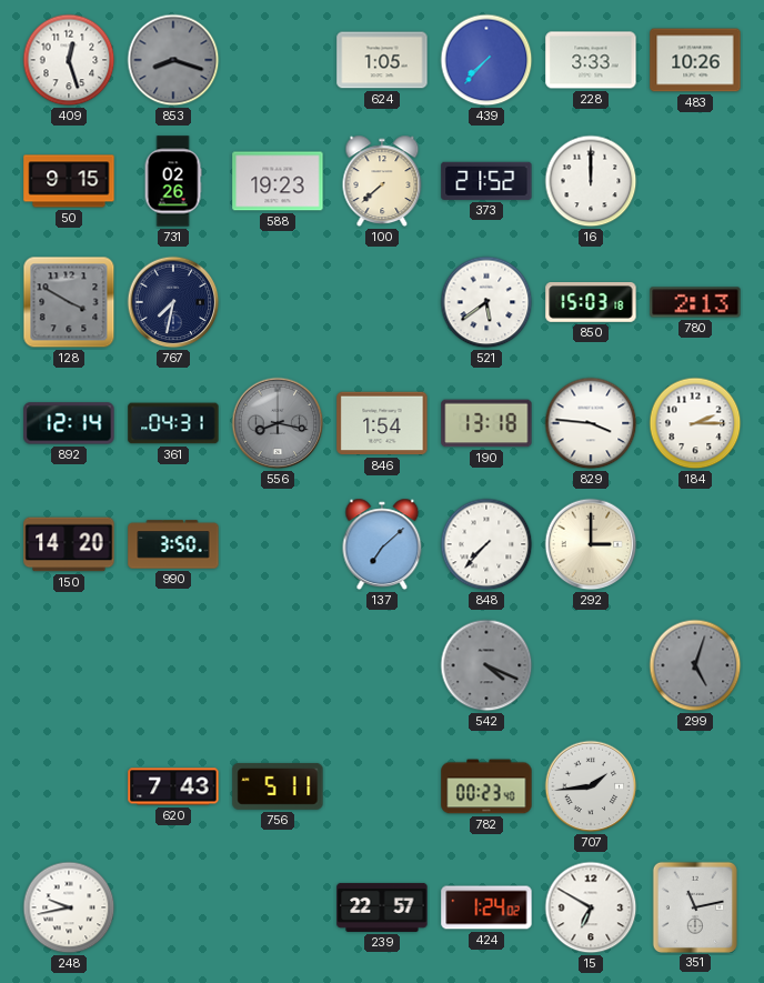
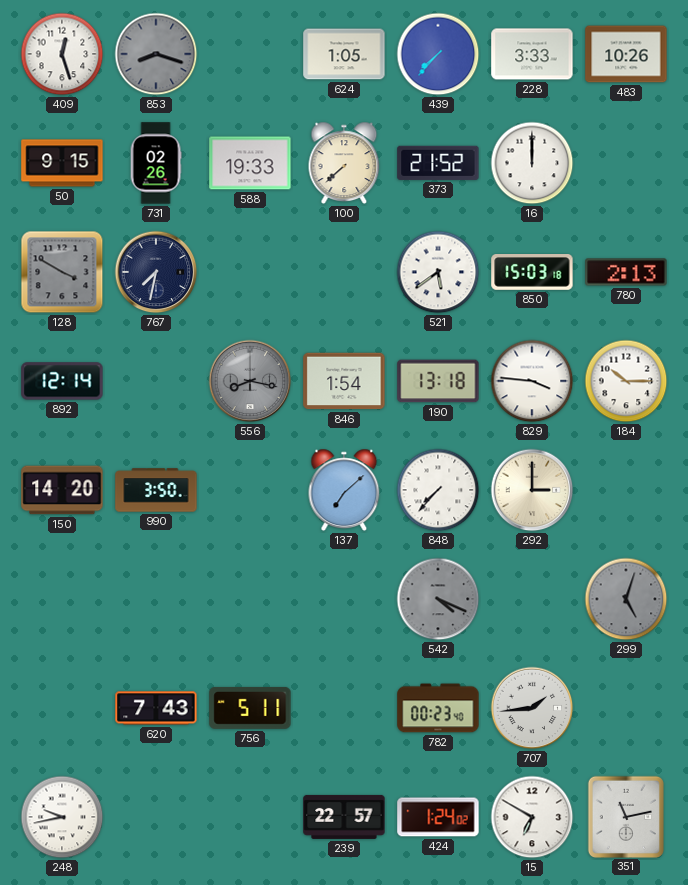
588: 19:23 -> 19:33
361: 04:31 -> none
184: 2:15 -> 10:15
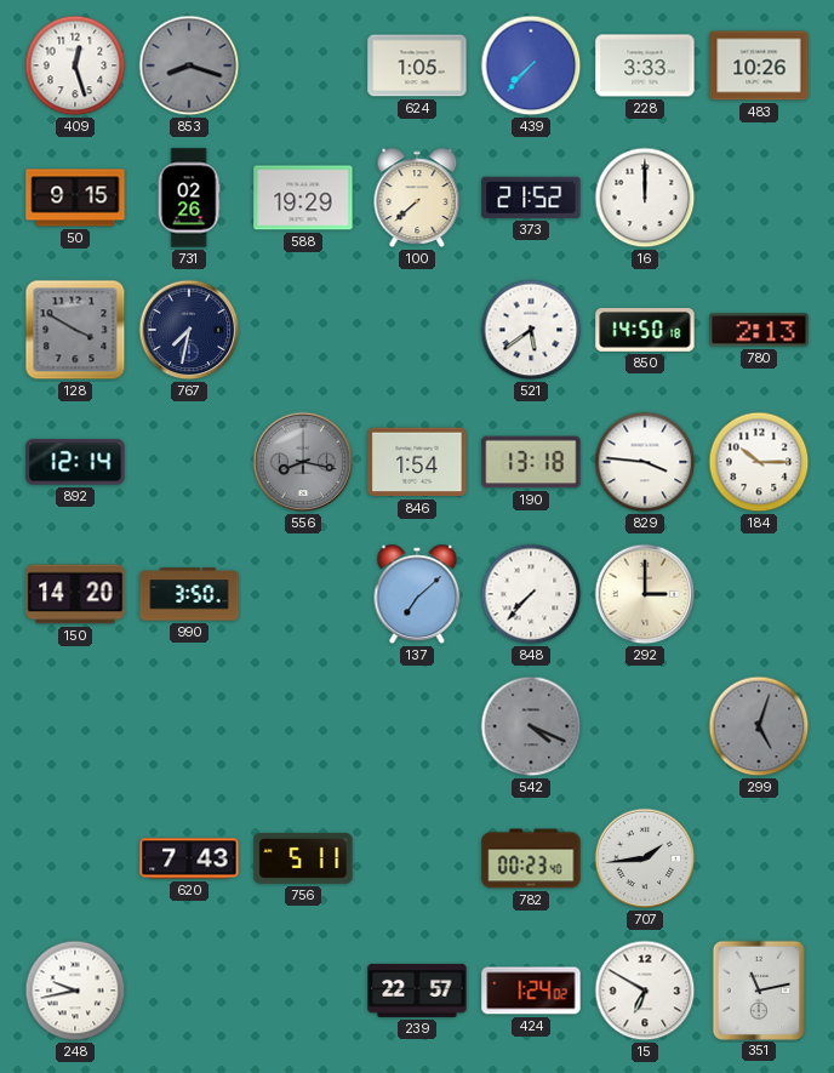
588: 19:33 -> 19:29
850: 15:03 -> 14:50
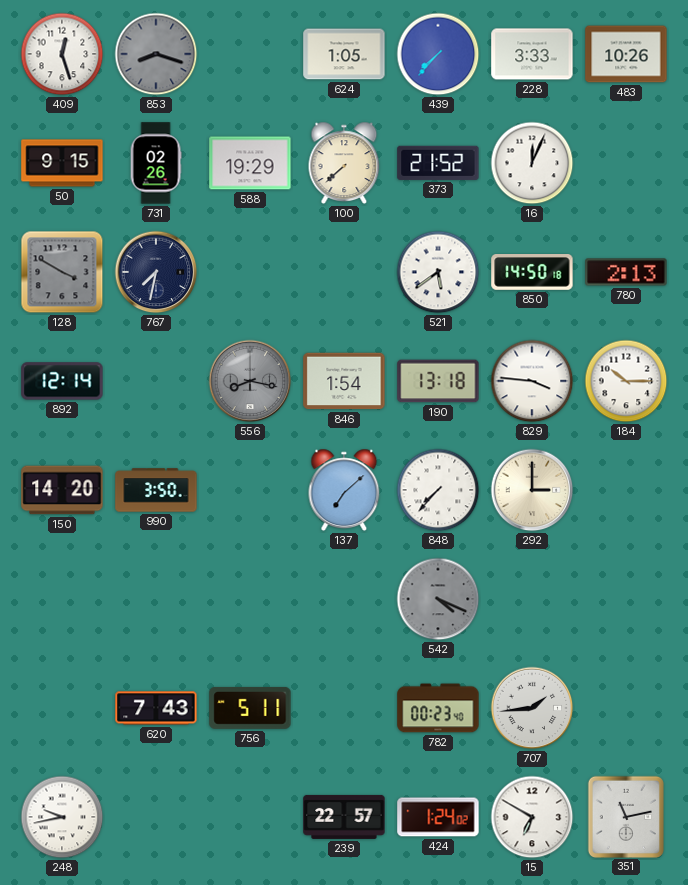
16: 12:00 -> 12:04
299: 5:03 -> none
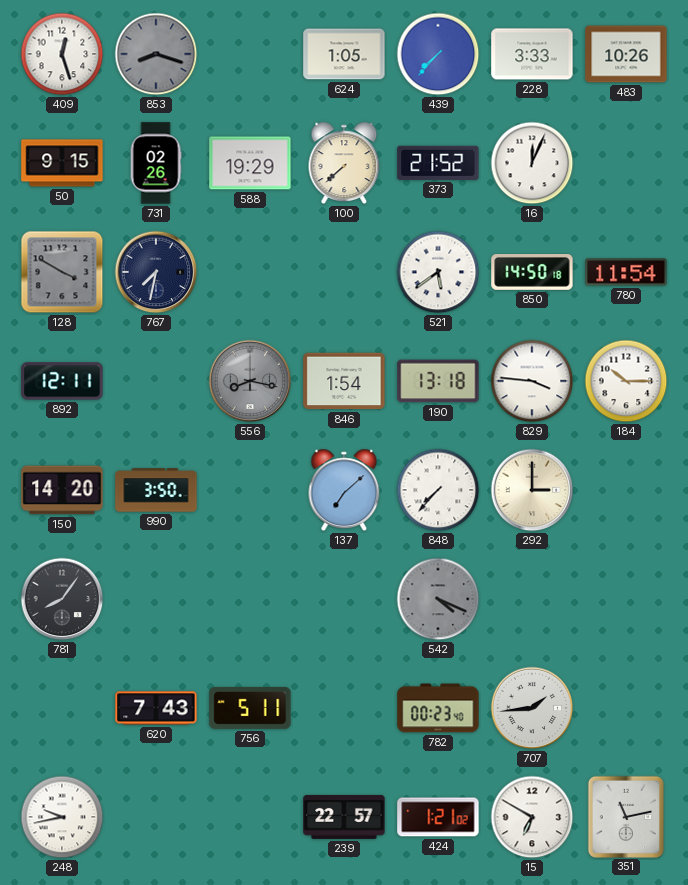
780: 2:13 -> 11:54
892: 12:14 -> 12:11
781: none -> 8:06
424: 1:24 -> 1:21
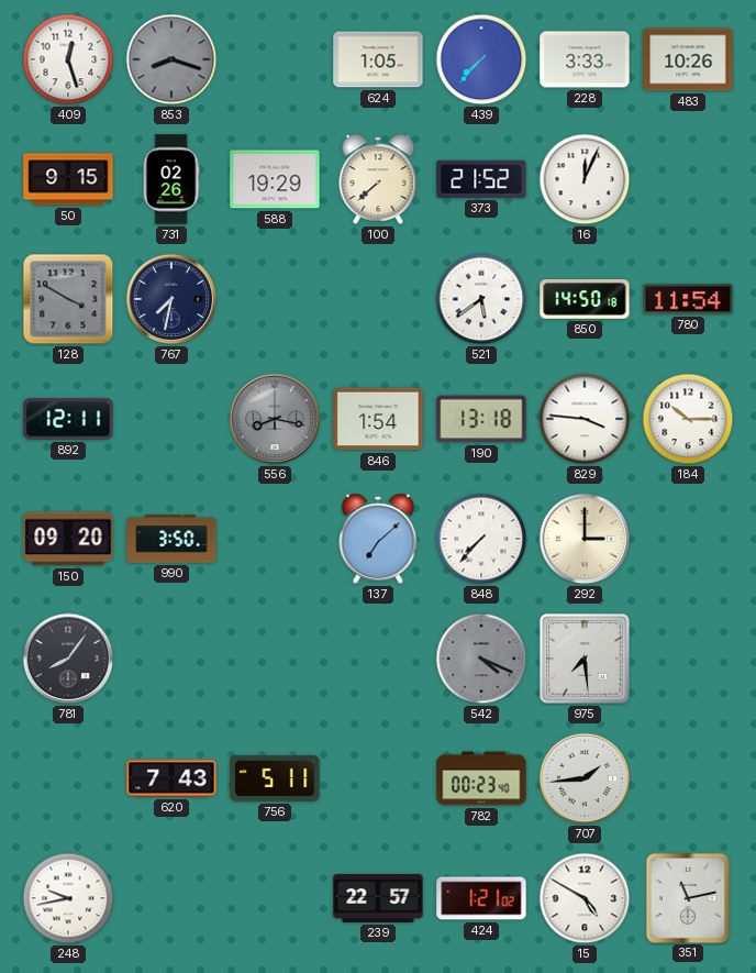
150: 14:20 -> 09:20
975: none -> 7:29
15: 6:50 -> 4:50
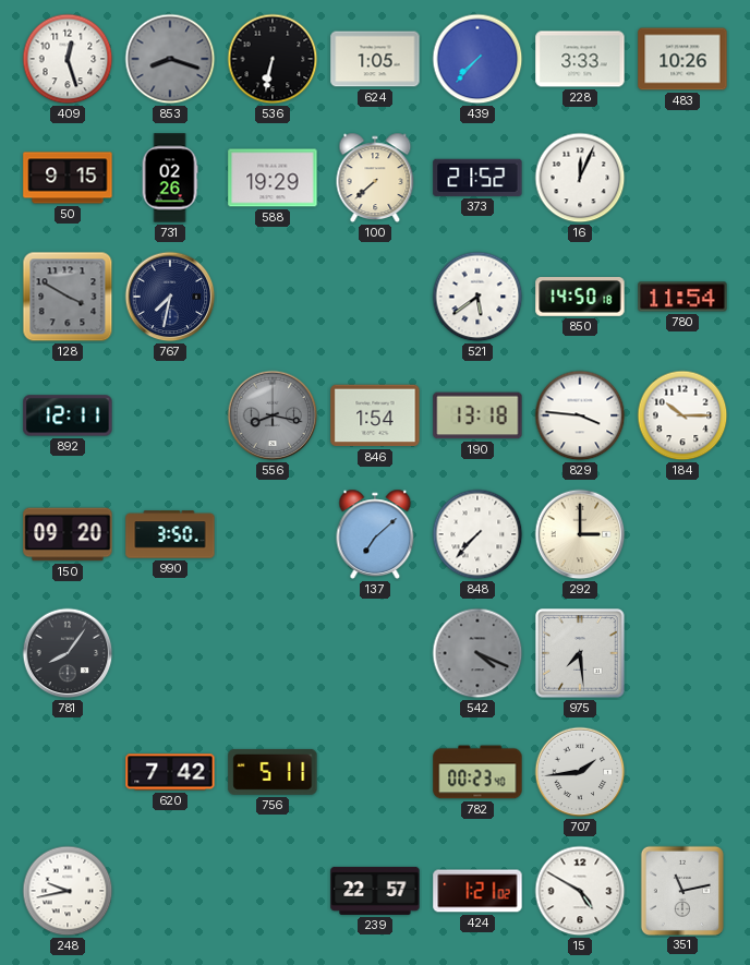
536: none -> 6:32
620: 7:43 -> 7:42
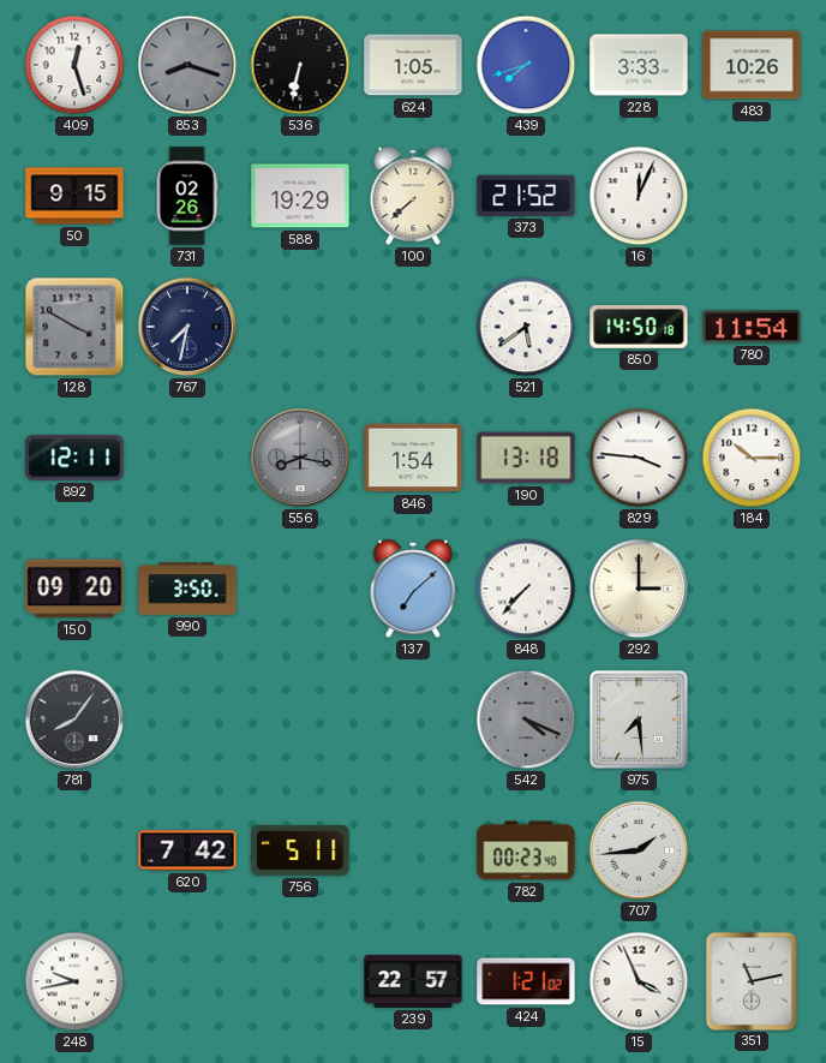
439: 7:37 -> 7:42
15: 4:50 -> 3:56
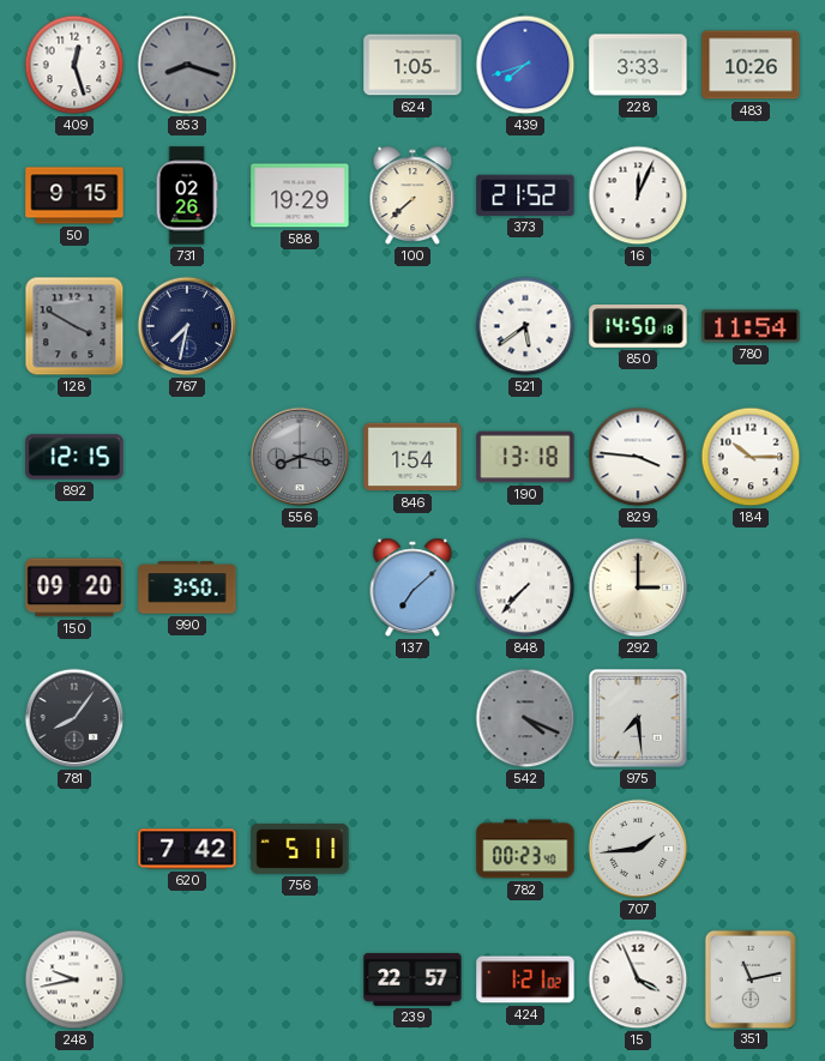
536: 6:32 -> none
892: 12:11 -> 12:15
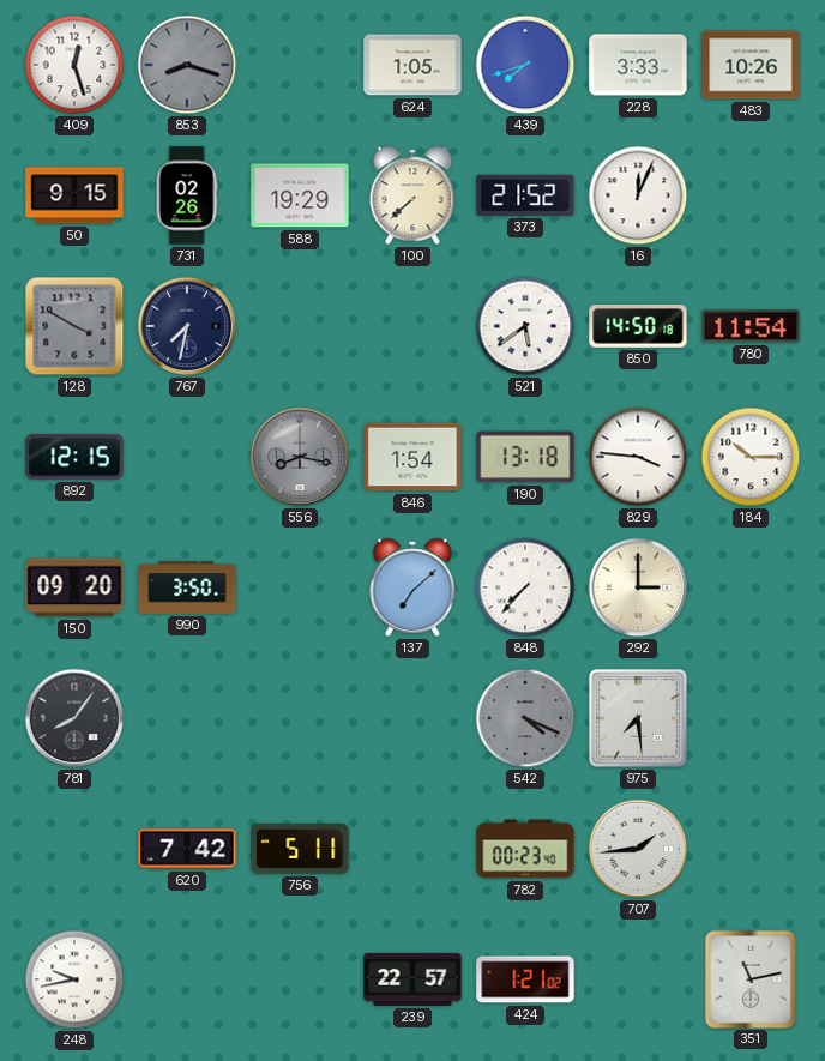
15: 3:56 -> none
